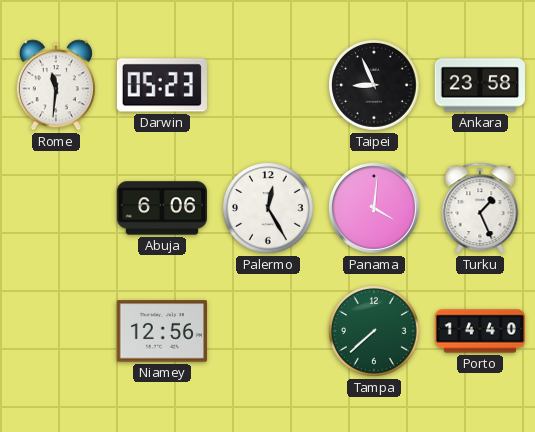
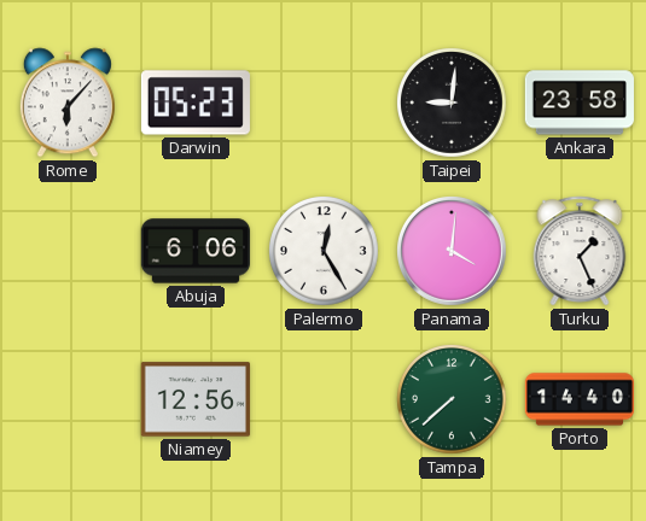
Rome: 11:31 -> 6:07
Taipei: 8:56 -> 9:01
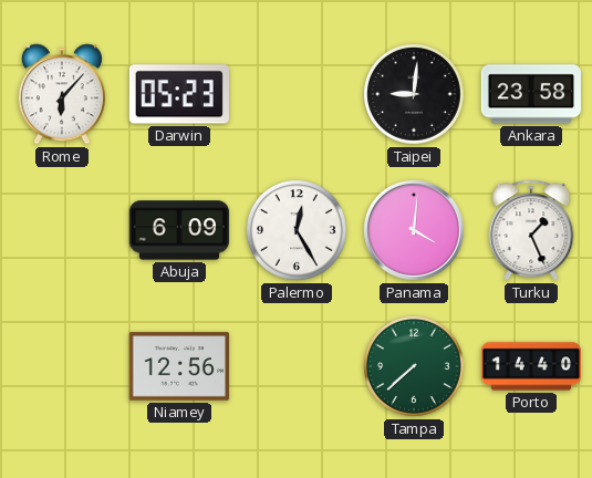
Abuja: 6:06 -> 6:09
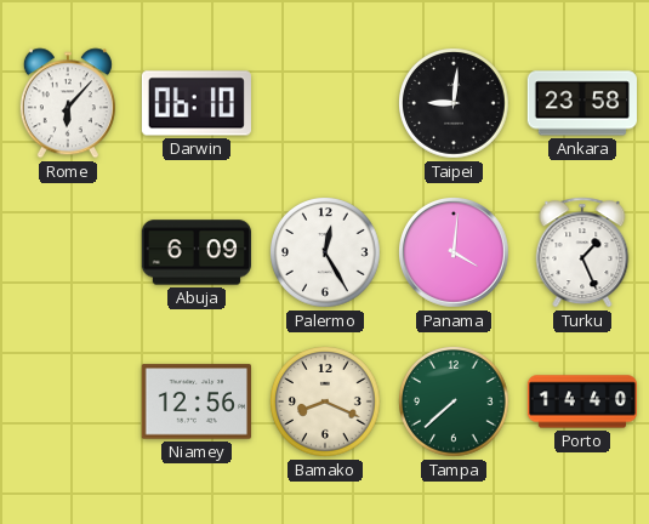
Darwin: 05:23 -> 06:10
Bamako: none -> 8:19
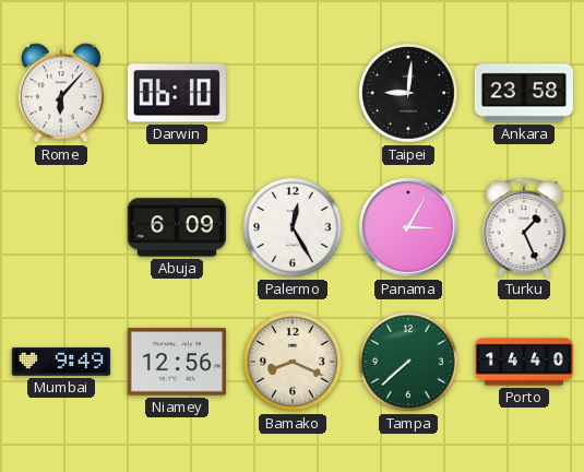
Panama: 4:01 -> 3:05
Mumbai: none -> 9:49
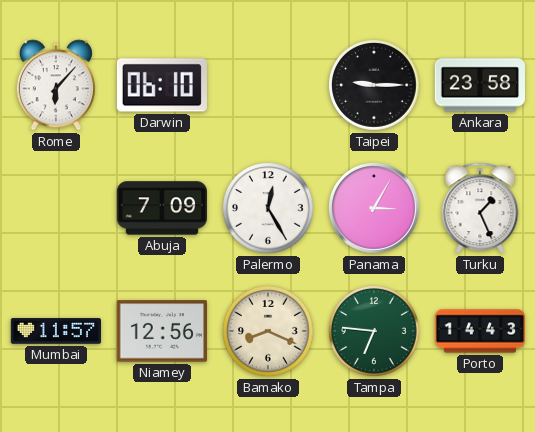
Taipei: 9:01 -> 9:15
Abuja: 6:09 -> 7:09
Mumbai: 9:49 -> 11:57
Tampa: 7:38 -> 6:46
Porto: 14:40 -> 14:43
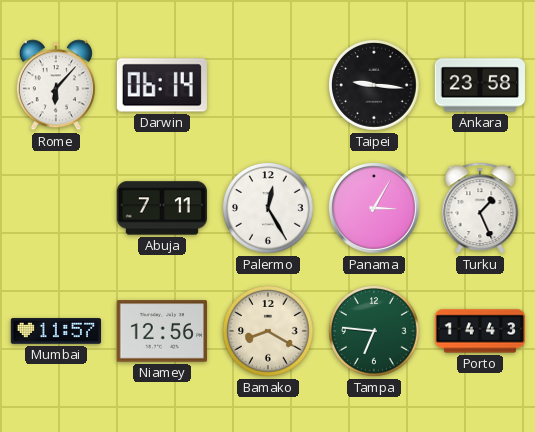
Darwin: 06:10 -> 06:14
Taipei: 9:15 -> 9:16
Abuja: 7:09 -> 7:11
Bamako: 8:19 -> 8:20
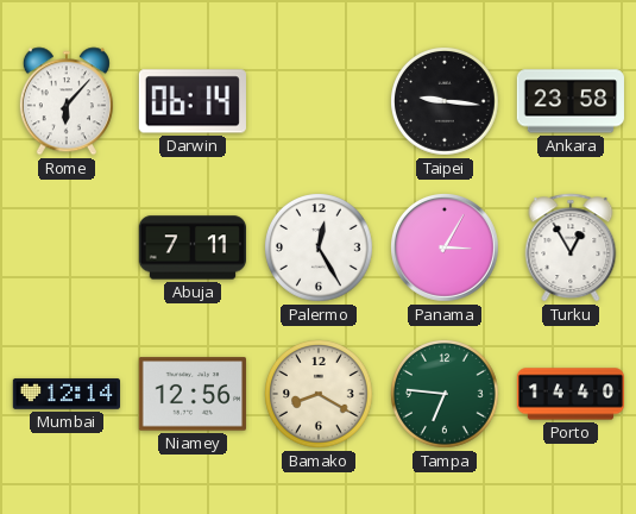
Turku: 1:26 -> 12:55
Mumbai: 11:57 -> 12:14
Porto: 14:43 -> 14:40
